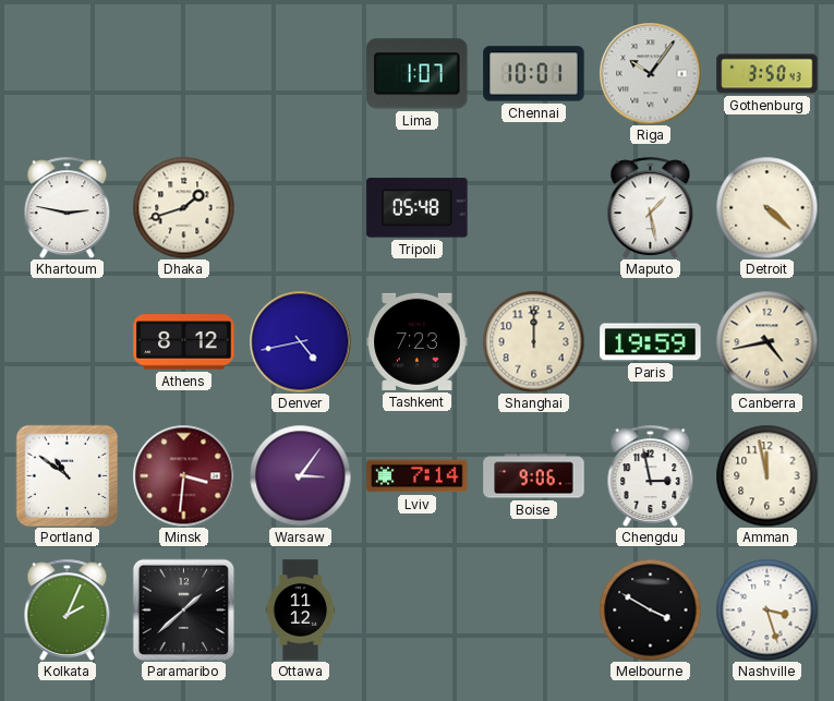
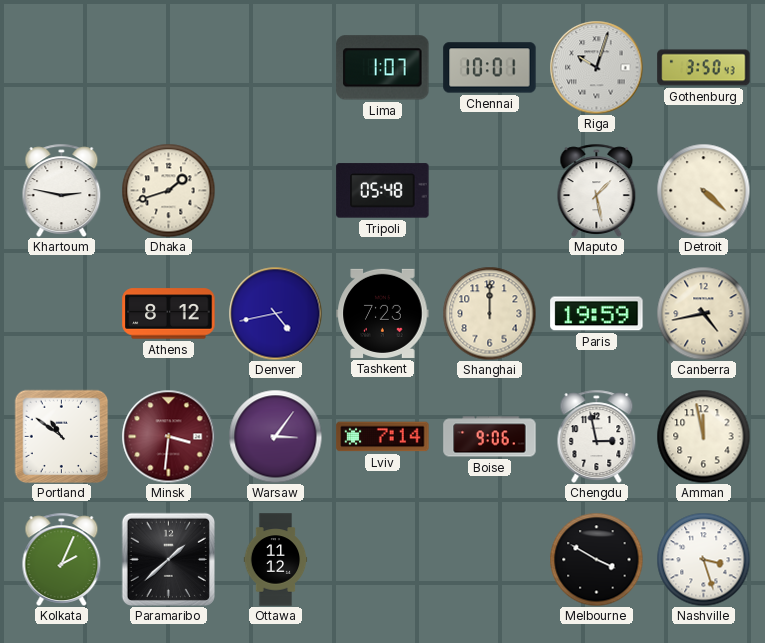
Riga: 10:06 -> 10:03
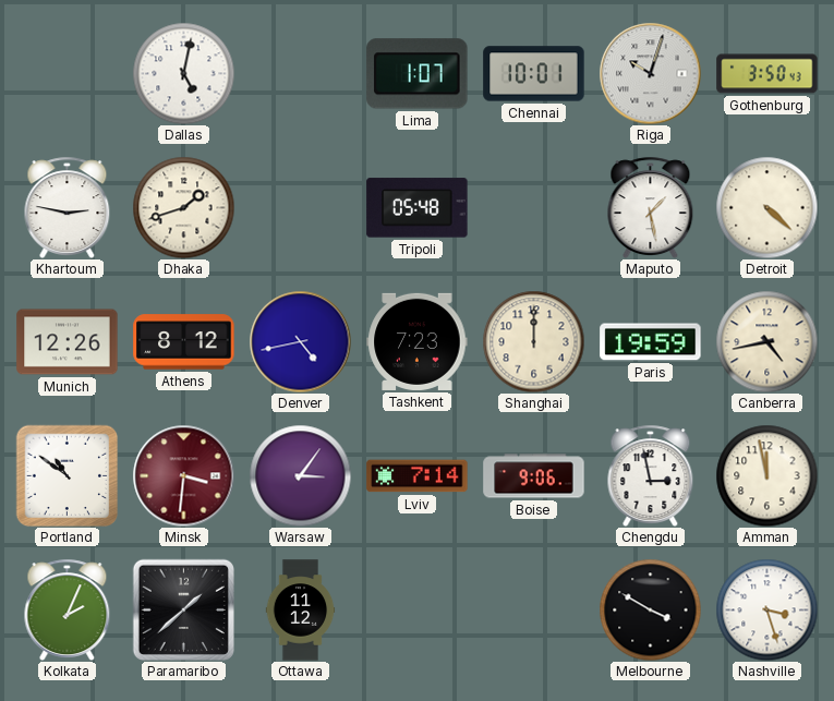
Dallas: none -> 5:02
Munich: none -> 12:26
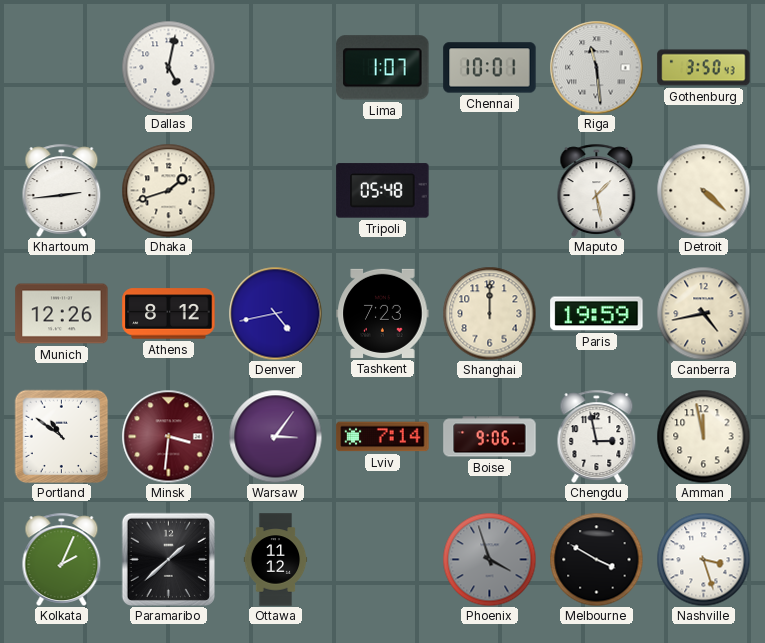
Riga: 10:03 -> 11:29
Khartoum: 2:47 -> 2:44
Phoenix: none -> 3:57
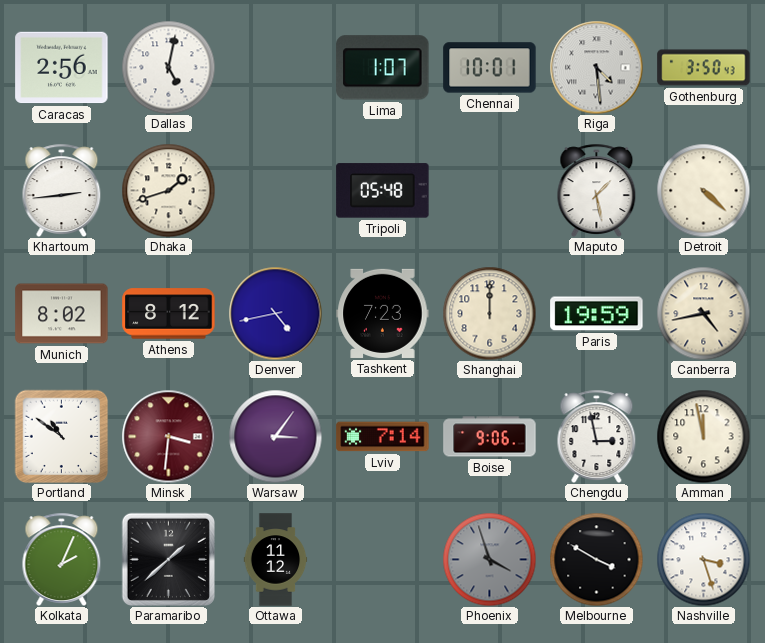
Caracas: none -> 2:56
Riga: 11:29 -> 4:29
Munich: 12:26 -> 8:02
